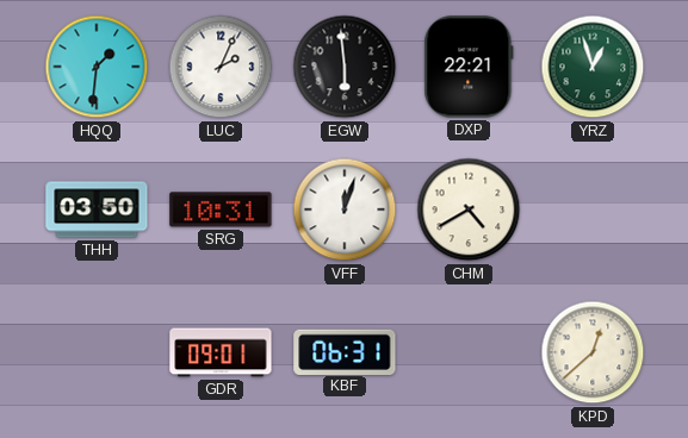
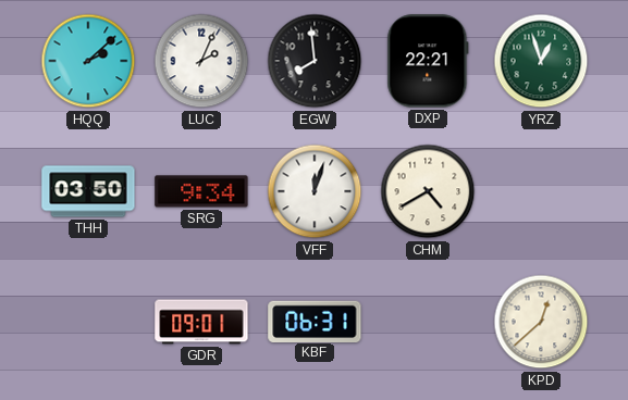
HQQ: 1:31 -> 2:08
EGW: 5:59 -> 7:59
SRG: 10:31 -> 9:34
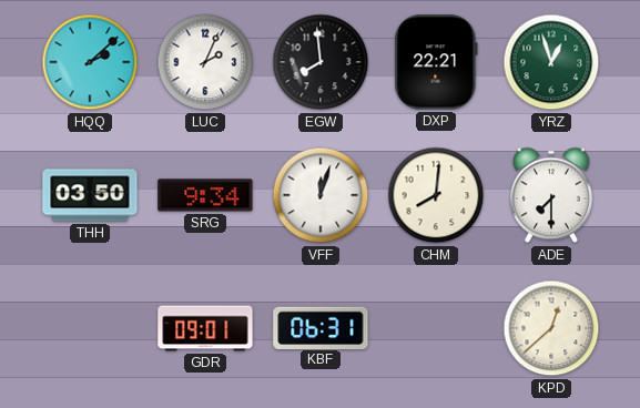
CHM: 4:40 -> 8:01
ADE: none -> 7:30
